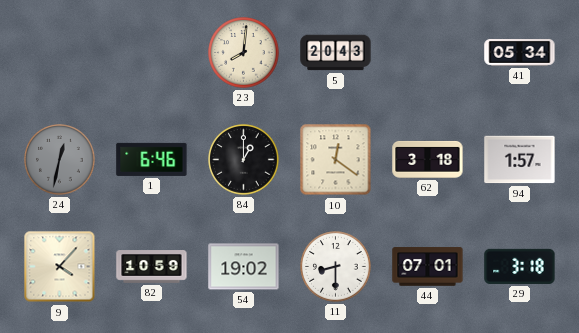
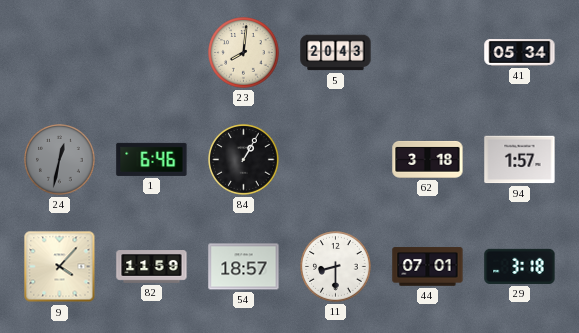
84: 1:00 -> 1:05
10: 12:21 -> none
82: 10:59 -> 11:59
54: 19:02 -> 18:57
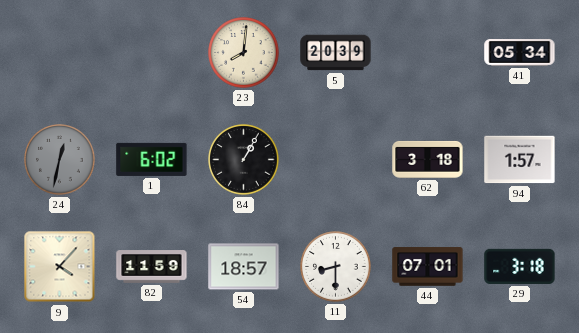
5: 20:43 -> 20:39
1: 6:46 -> 6:02
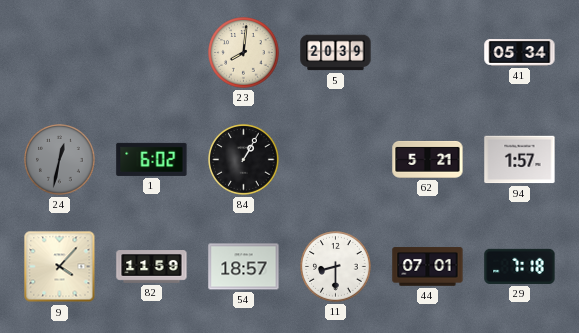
62: 3:18 -> 5:21
29: 3:18 -> 7:18
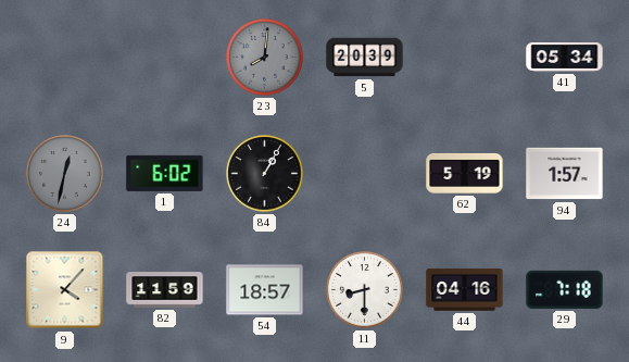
23 dial: cream -> grey
62: 5:21 -> 5:19
44: 07:01 -> 04:16
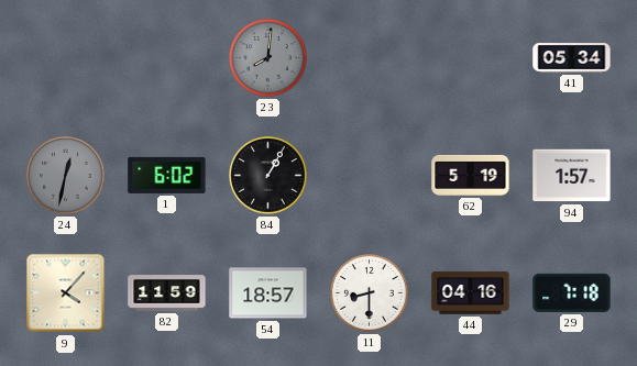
5: 20:39 -> none
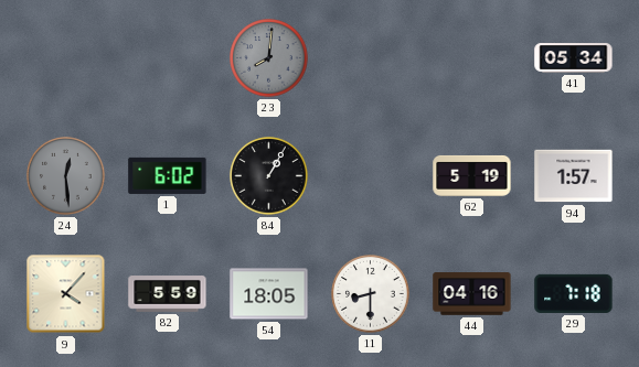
24: 12:32 -> 12:29
82: 11:59 -> 5:59
54: 18:57 -> 18:05
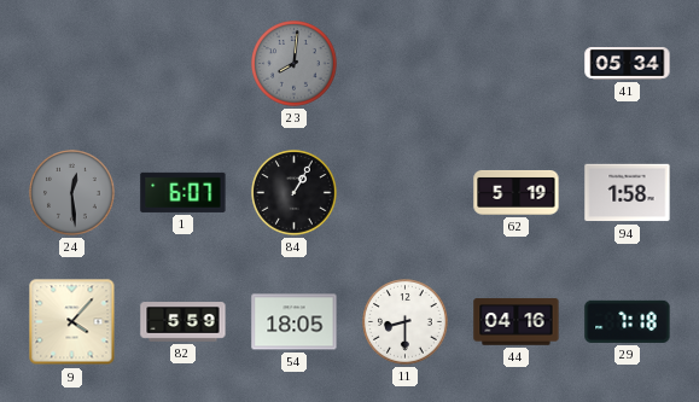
1: 6:02 -> 6:07
94: 1:57 -> 1:58
